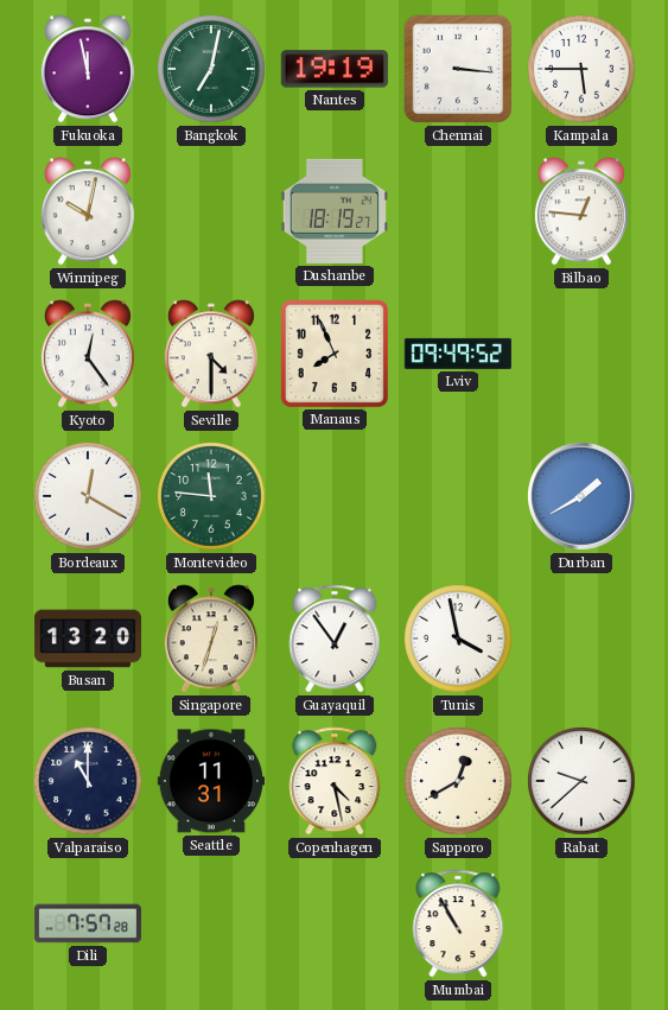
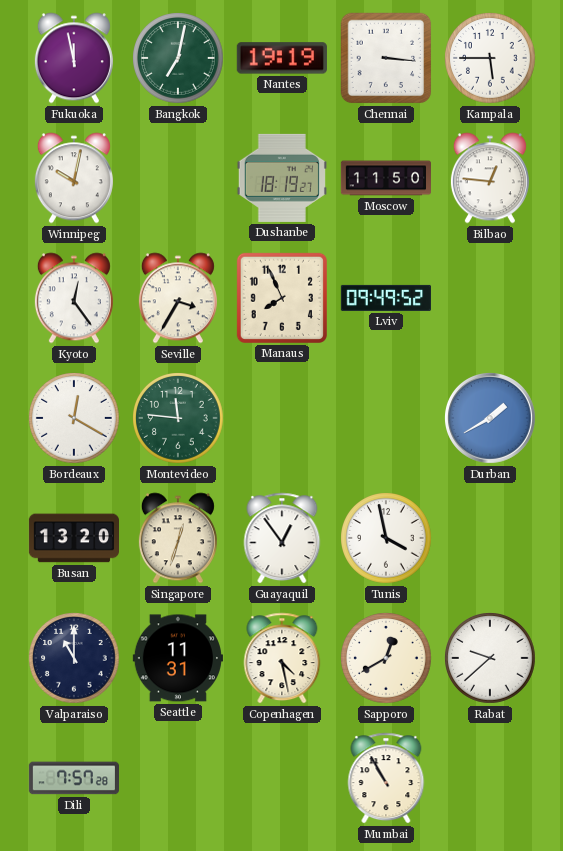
Moscow: none -> 11:50
Seville: 4:30 -> 3:35
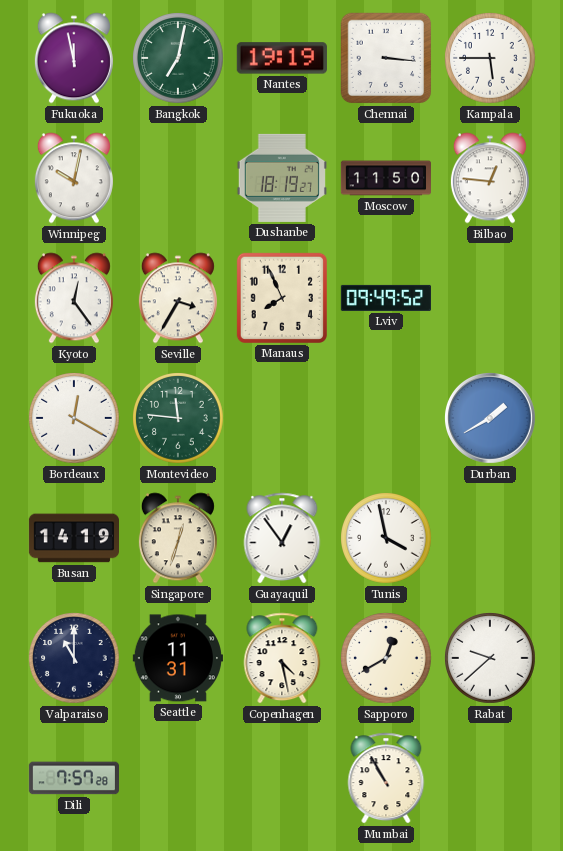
Busan: 13:20 -> 14:19
